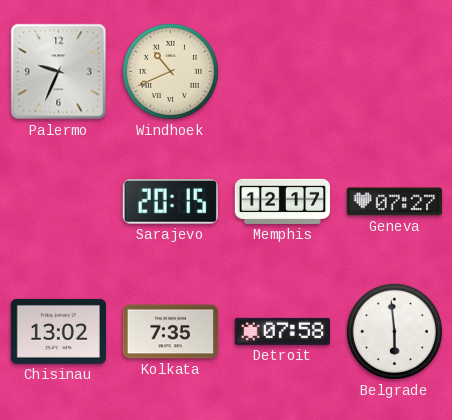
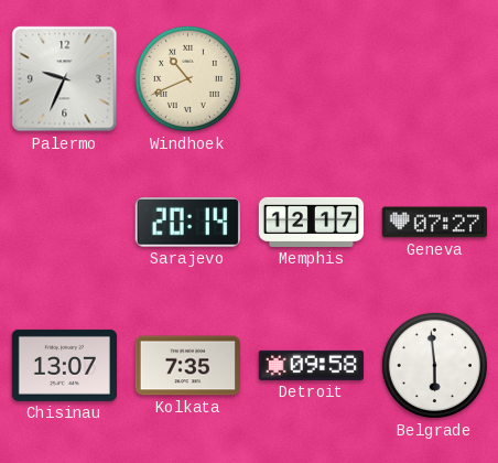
Sarajevo: 20:15 -> 20:14
Chisinau: 13:02 -> 13:07
Detroit: 07:58 -> 09:58
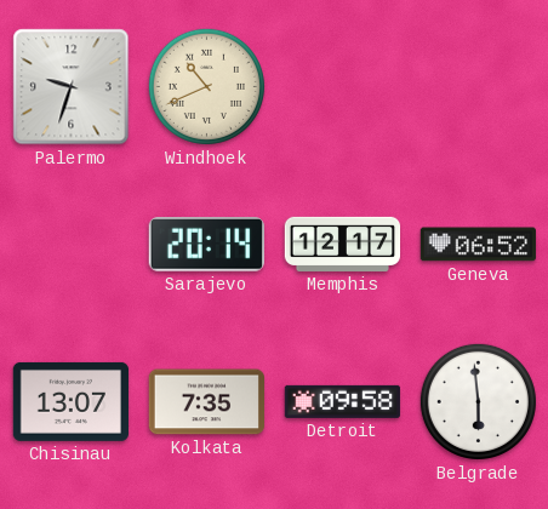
Palermo: 9:34 -> 9:33
Geneva: 07:27 -> 06:52
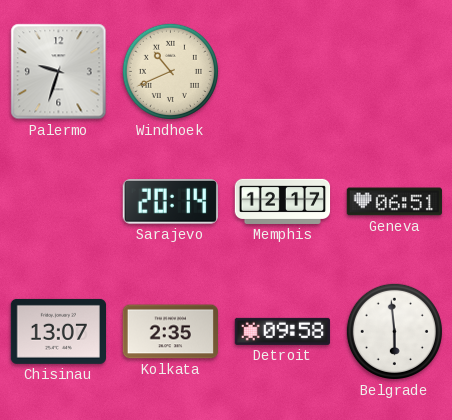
Geneva: 06:52 -> 06:51
Kolkata: 7:35 -> 2:35
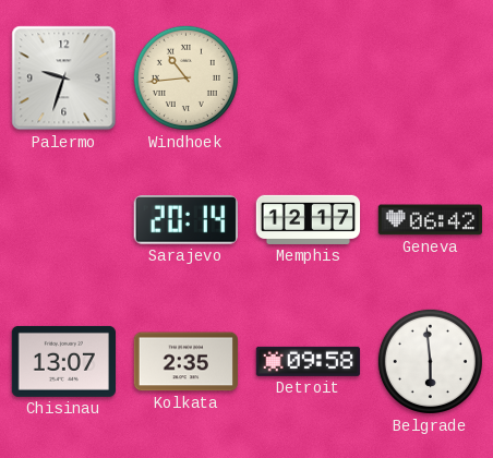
Windhoek: 10:41 -> 10:44
Geneva: 06:51 -> 06:42
